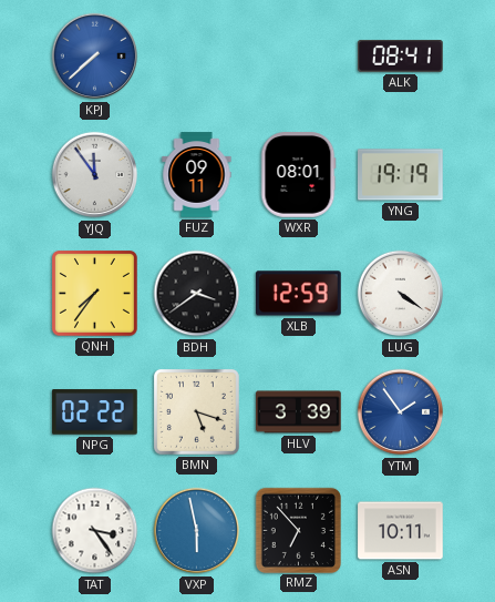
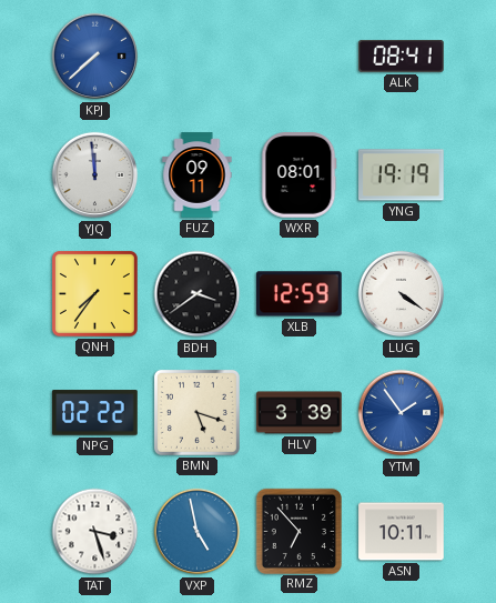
YJQ: 11:54 -> 11:59
TAT: 3:24 -> 3:27
VXP: 5:58 -> 4:58
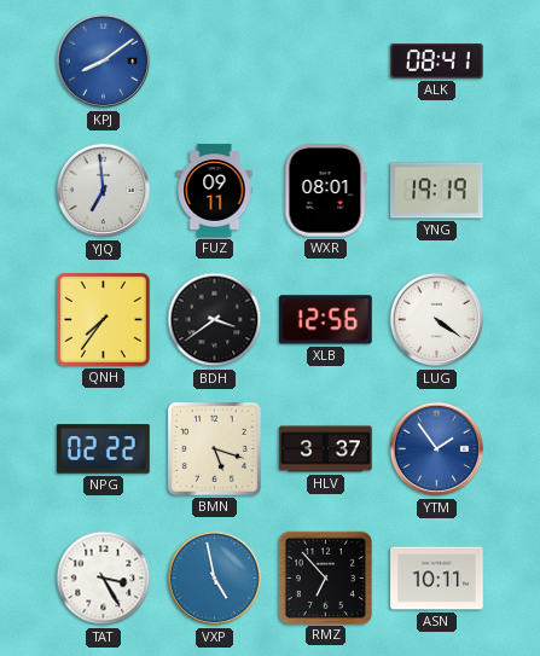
KPJ: 7:38 -> 8:09
YJQ: 11:59 -> 6:59
XLB: 12:59 -> 12:56
HLV: 3:39 -> 3:37
TAT: 3:27 -> 3:25
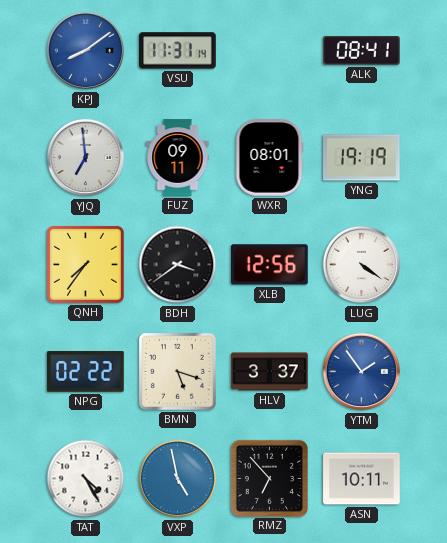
VSU: none -> 11:31
TAT: 3:25 -> 4:25
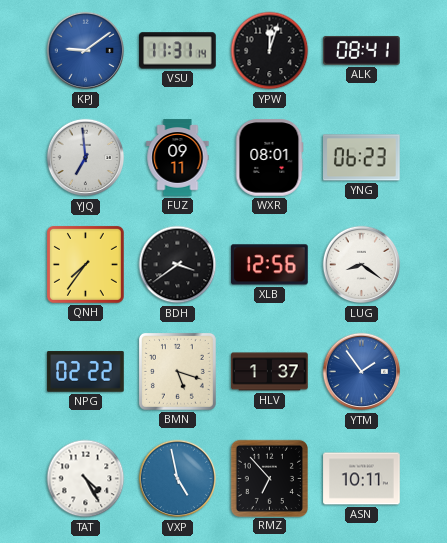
KPJ: 8:09 -> 9:09
YPW: none -> 12:03
YNG: 19:19 -> 06:23
LUG: 4:21 -> 8:21
HLV: 3:37 -> 1:37
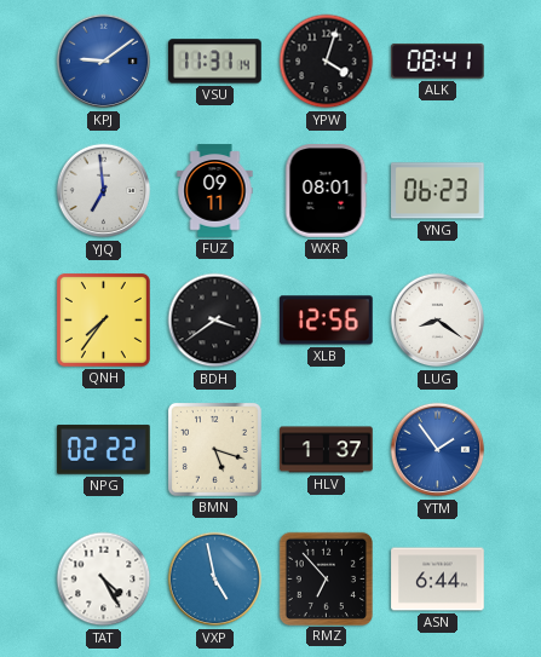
YPW: 12:03 -> 4:03
ASN: 10:11 -> 6:44
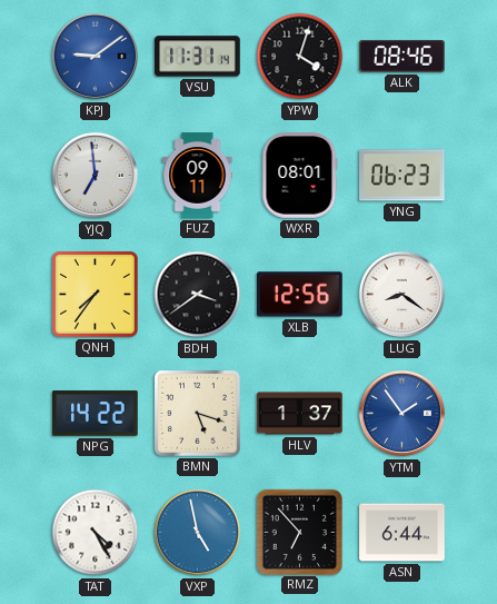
ALK: 08:41 -> 08:46
NPG: 02:22 -> 14:22
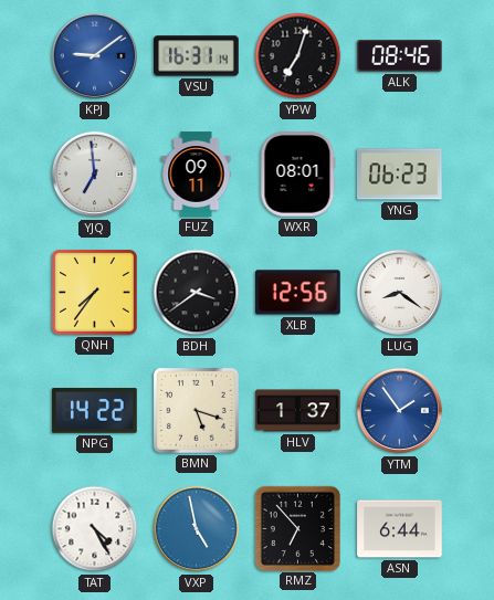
VSU: 11:31 -> 16:31
YPW: 4:03 -> 7:03
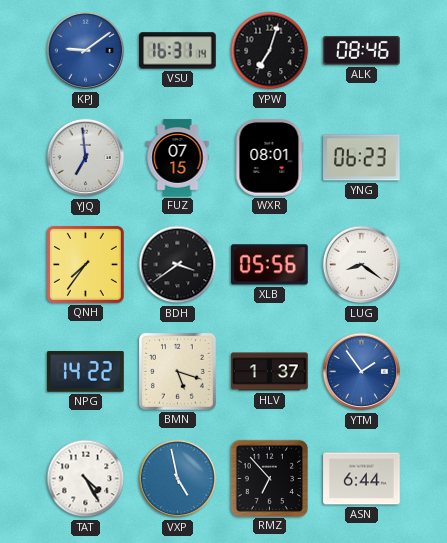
FUZ: 09:11 -> 07:15
XLB: 12:56 -> 05:56
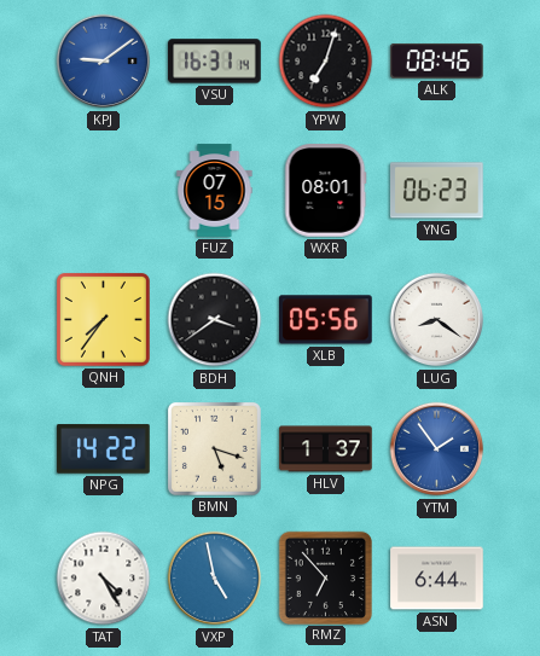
YJQ: 6:59 -> none
